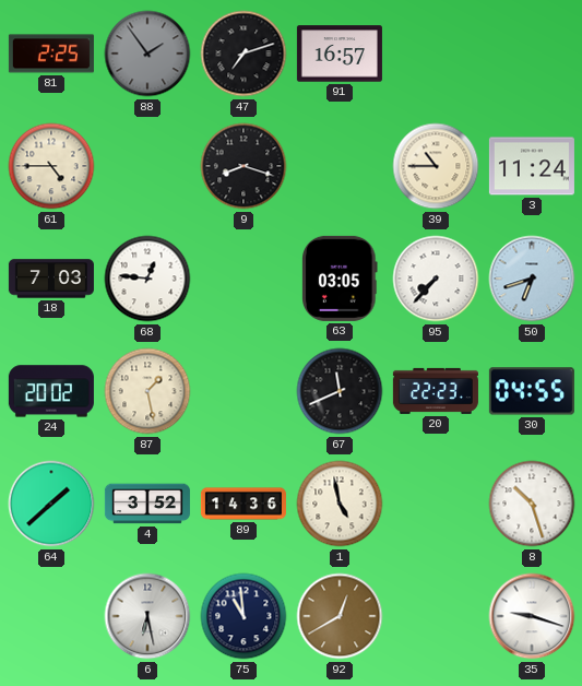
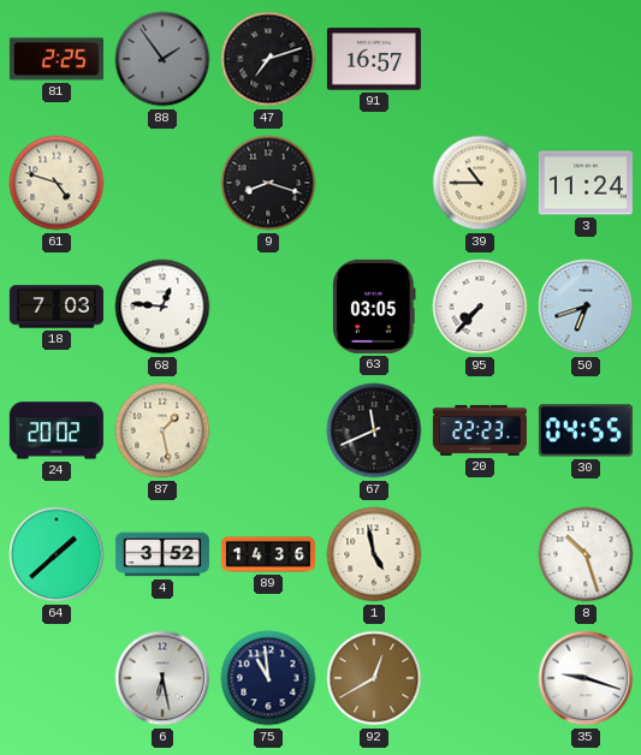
61: 4:45 -> 4:48
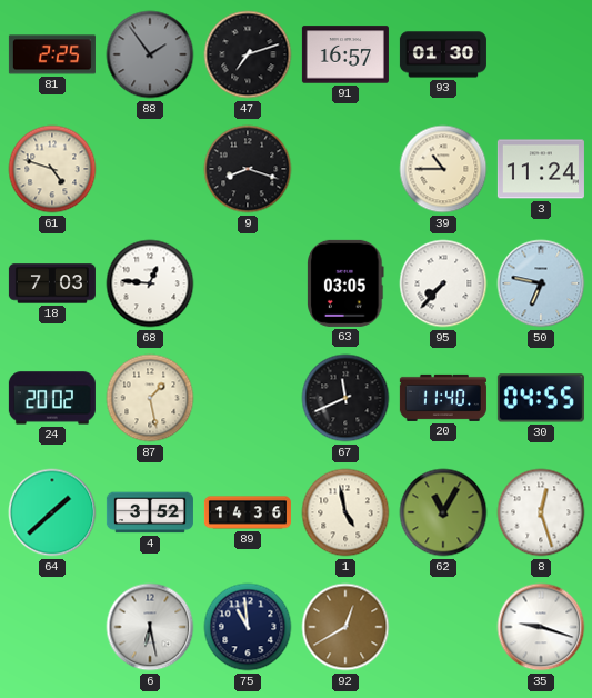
93: none -> 01:30
50: 6:42 -> 6:47
20: 22:23 -> 11:40
62: none -> 11:05
8: 10:27 -> 12:27
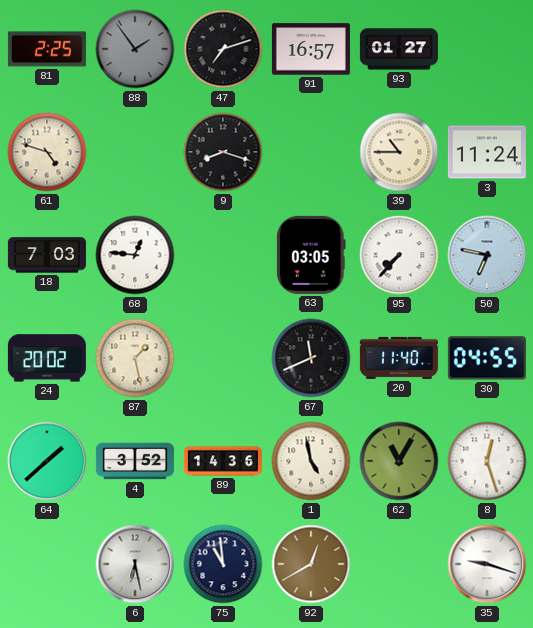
93: 01:30 -> 01:27
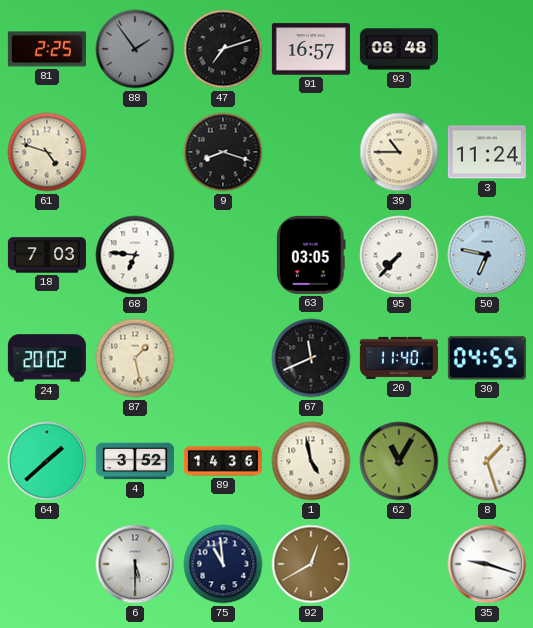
93: 01:27 -> 08:48
68: 12:46 -> 6:46
8: 12:27 -> 1:27
6: 6:28 -> 5:30
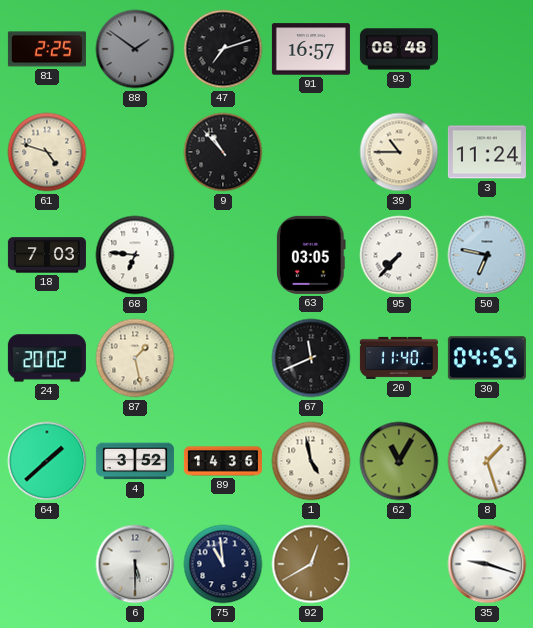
88: 1:54 -> 1:51
9: 8:18 -> 10:53
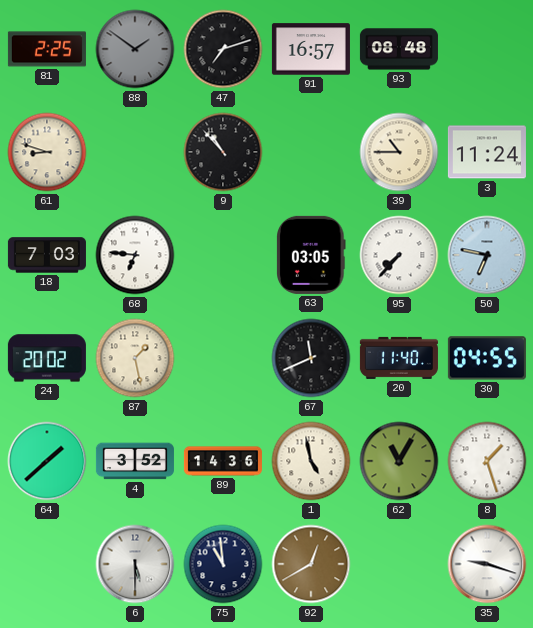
61: 4:48 -> 8:48
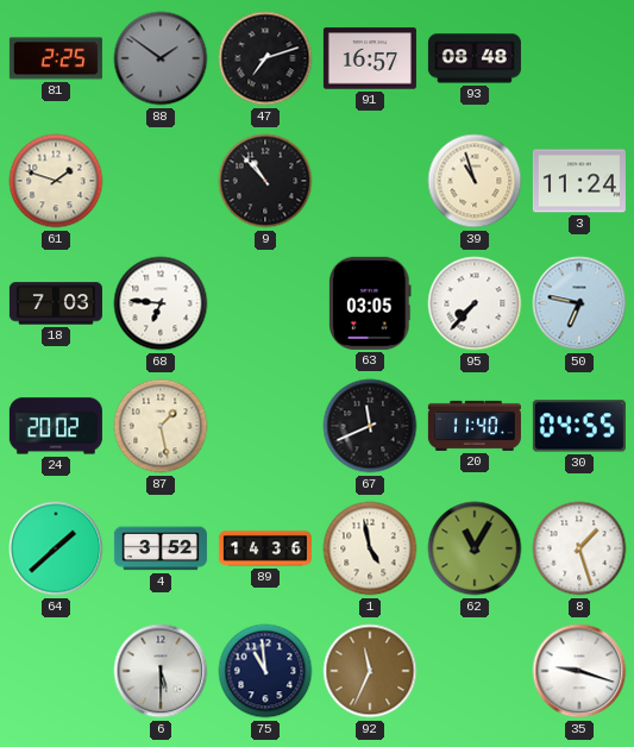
61: 8:48 -> 1:48
39: 10:45 -> 10:57
92: 12:40 -> 11:34
